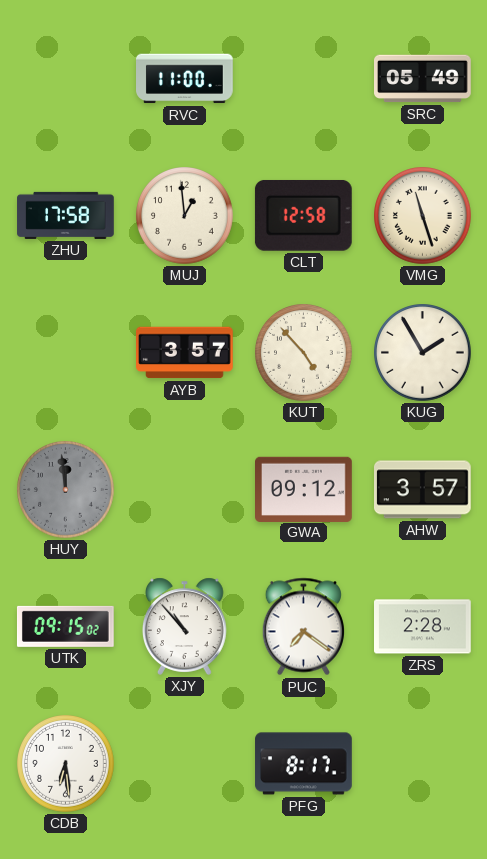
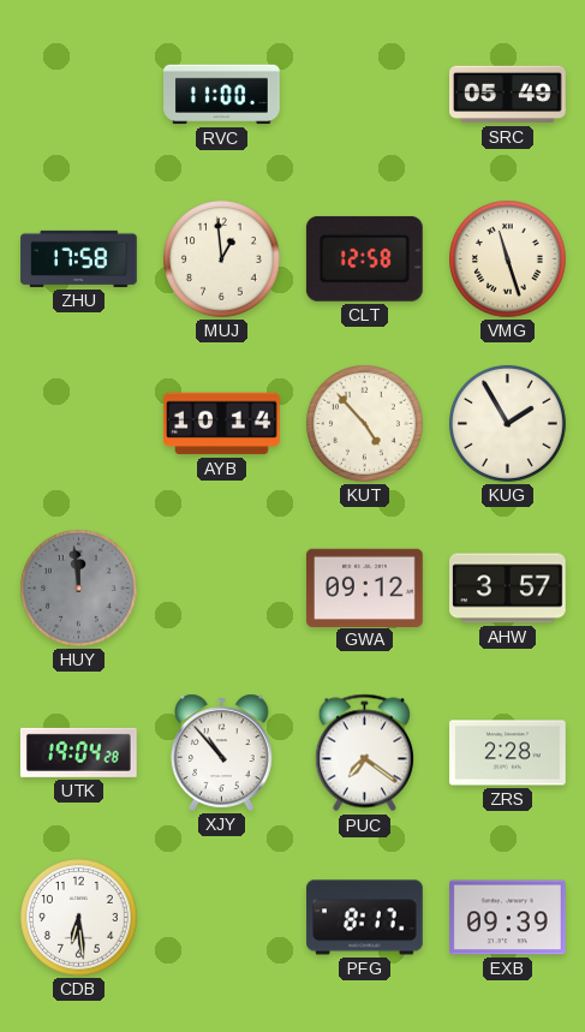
AYB: 3:57 -> 10:14
UTK: 09:15 -> 19:04
EXB: none -> 09:39
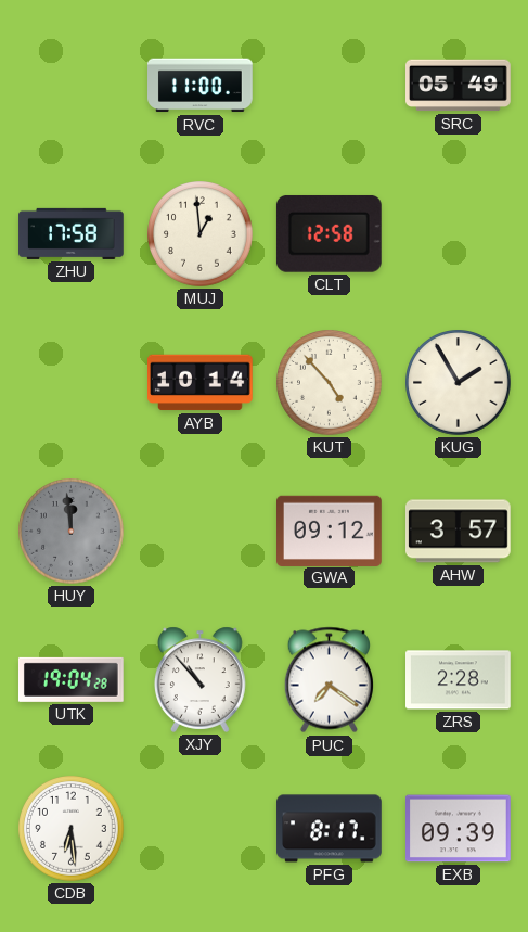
VMG: 11:27 -> none
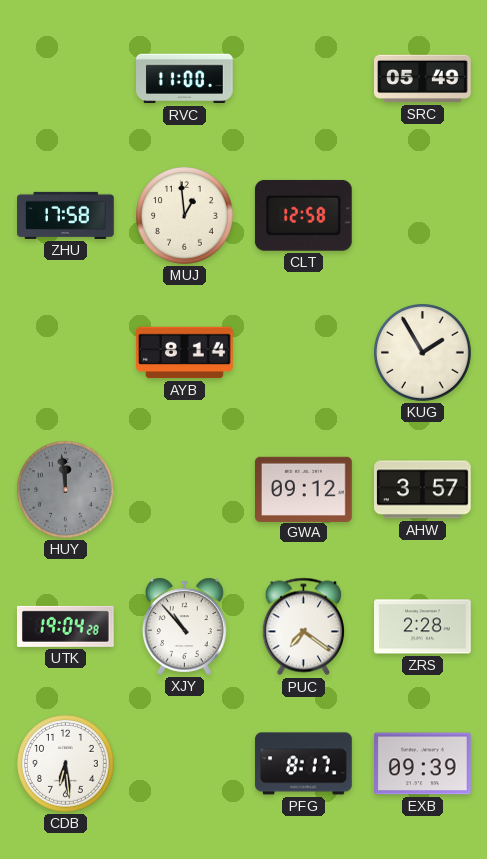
AYB: 10:14 -> 8:14
KUT: 4:53 -> none
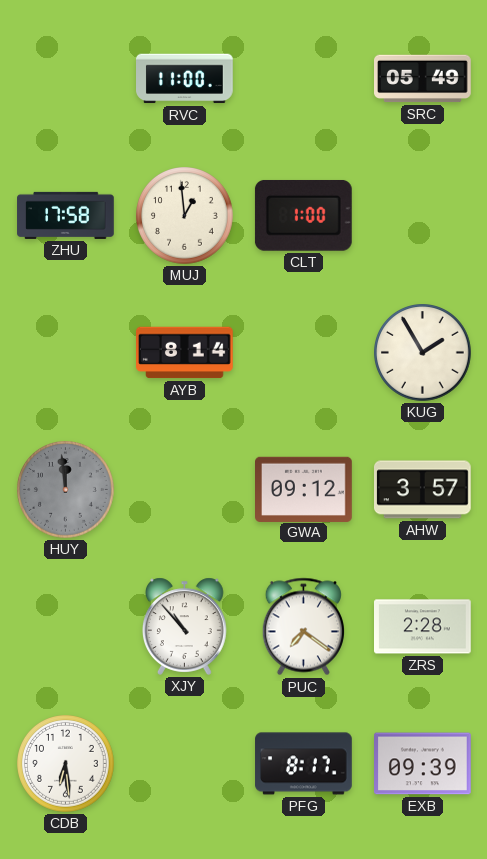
CLT: 12:58 -> 1:00
UTK: 19:04 -> none
